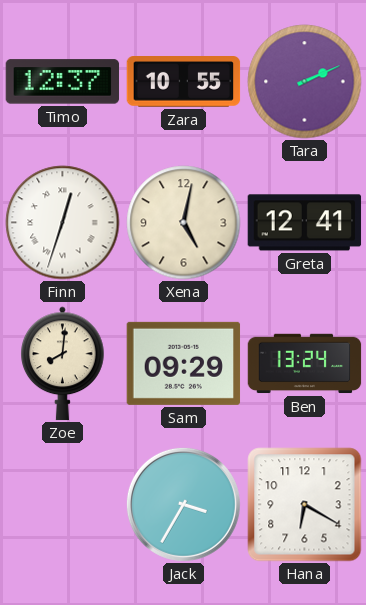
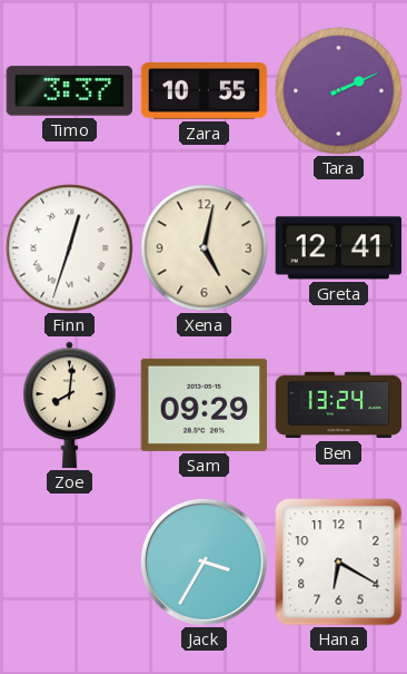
Timo: 12:37 -> 3:37
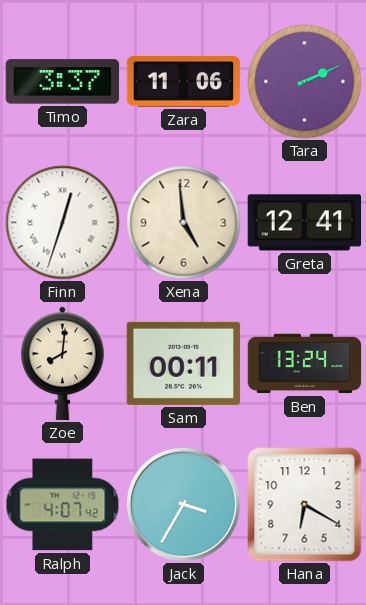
Zara: 10:55 -> 11:06
Xena: 5:02 -> 4:59
Sam: 09:29 -> 00:11
Ralph: none -> 4:07
